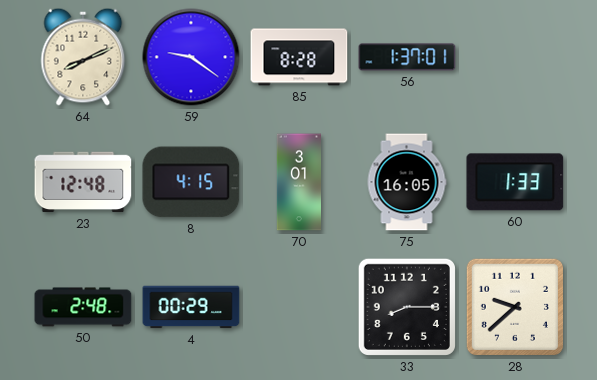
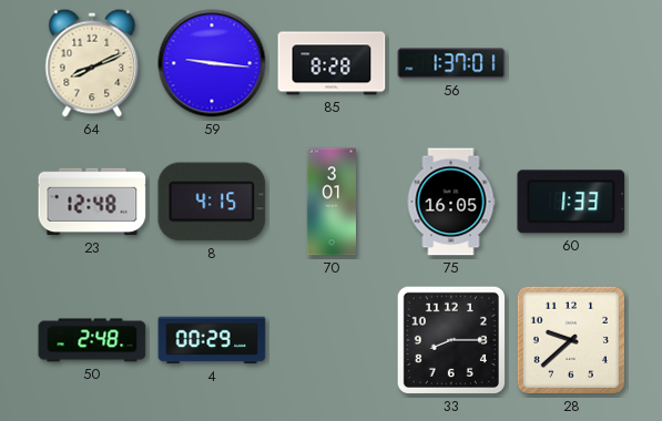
59: 9:21 -> 9:16
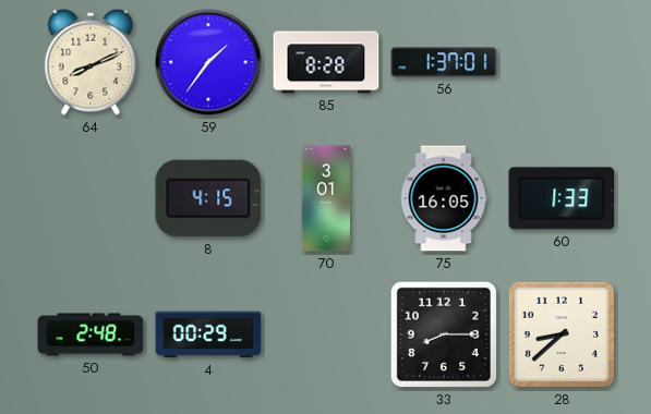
59: 9:16 -> 1:36
23: 12:48 -> none
28: 9:38 -> 8:38
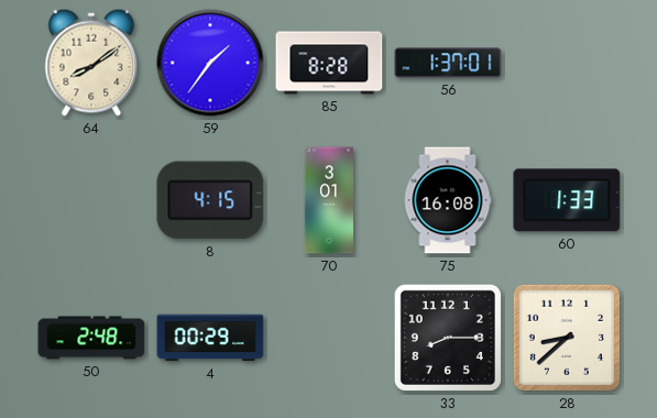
64: 8:11 -> 8:09
75: 16:05 -> 16:08
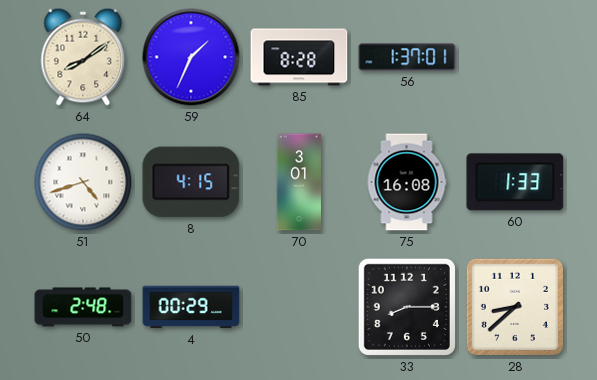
59: 1:36 -> 1:34
51: none -> 4:42
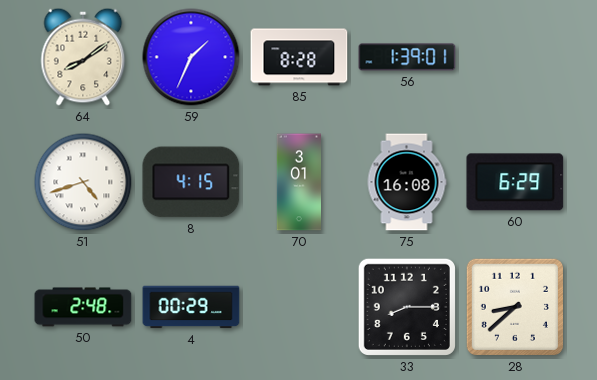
56: 1:37 -> 1:39
60: 1:33 -> 6:29
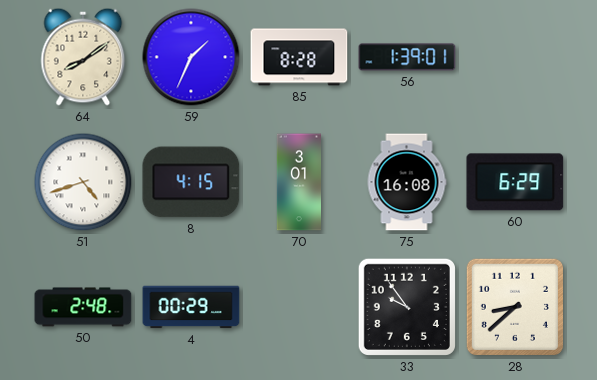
33: 8:15 -> 9:54
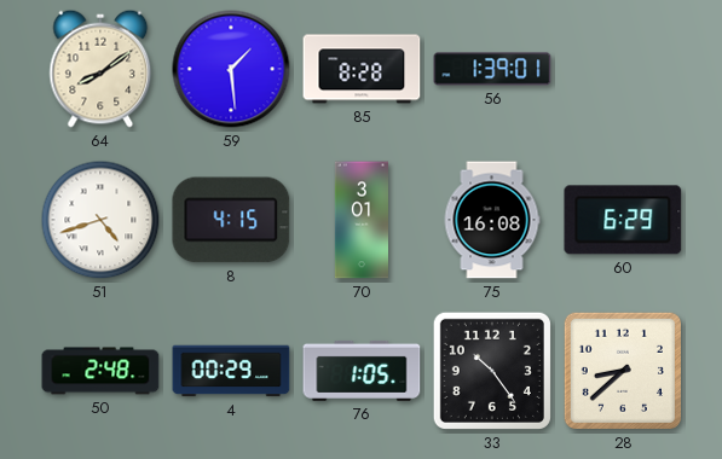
59: 1:34 -> 1:29
76: none -> 1:05
33: 9:54 -> 10:24
